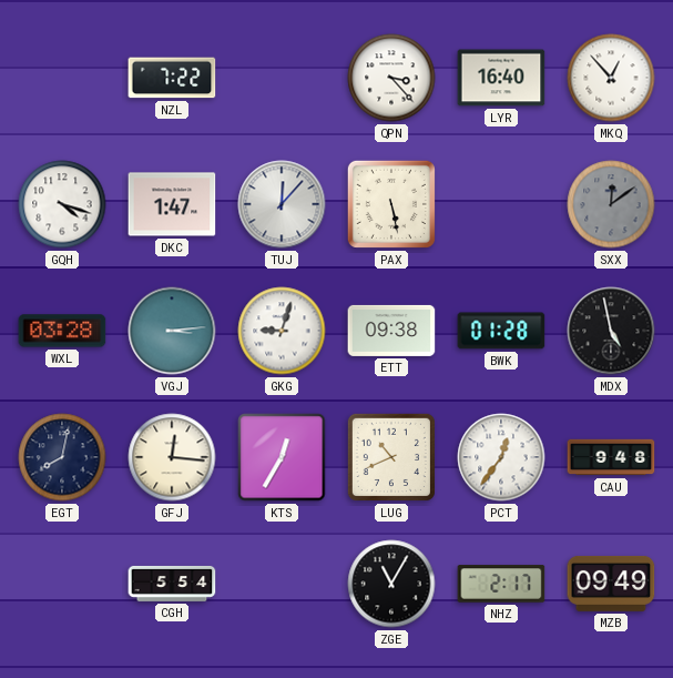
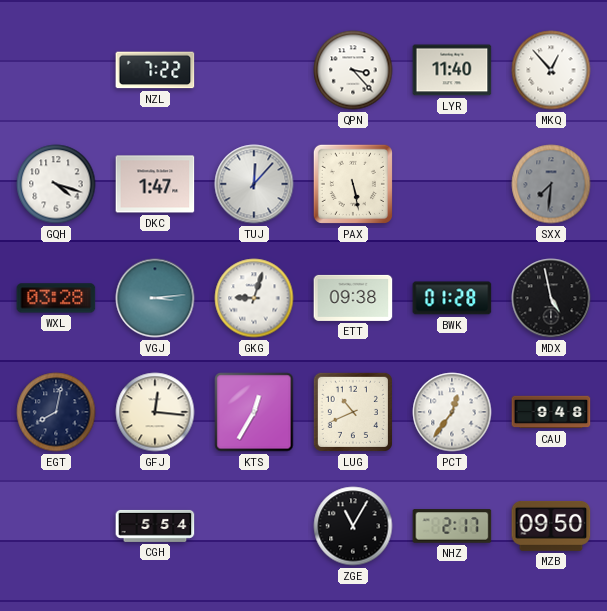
LYR: 16:40 -> 11:40
SXX: 12:09 -> 7:31
MZB: 09:49 -> 09:50
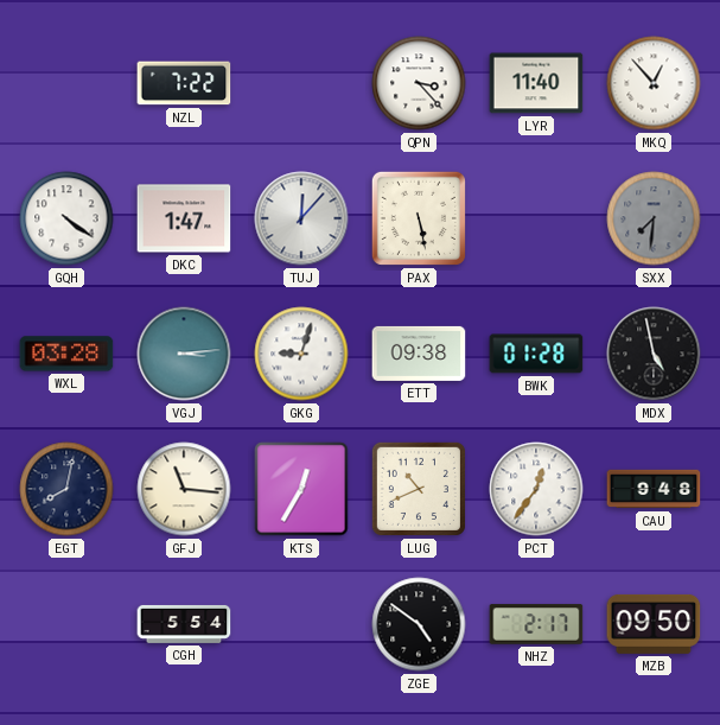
GQH: 4:18 -> 4:21
GFJ: 12:16 -> 11:16
ZGE: 11:05 -> 4:51
